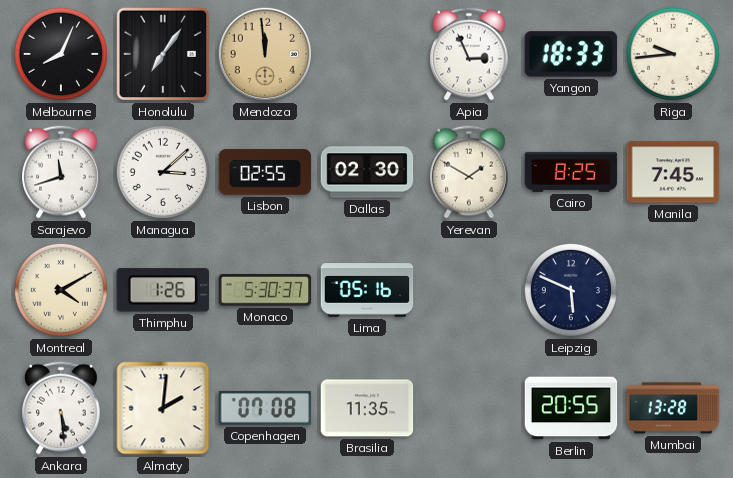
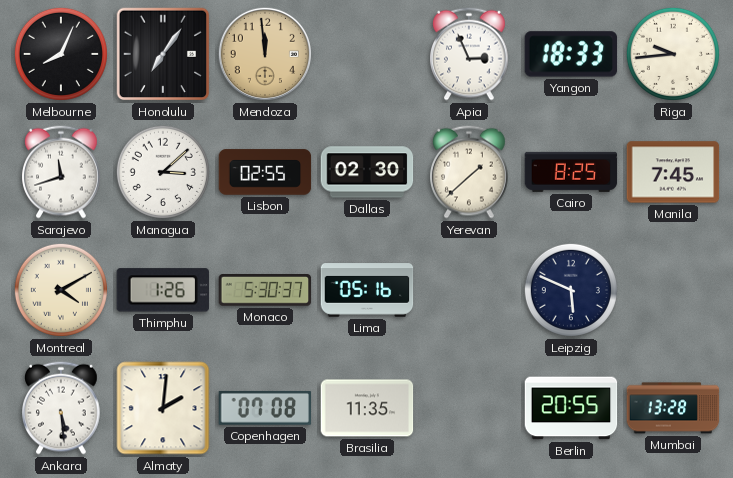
Yerevan: 1:50 -> 1:38
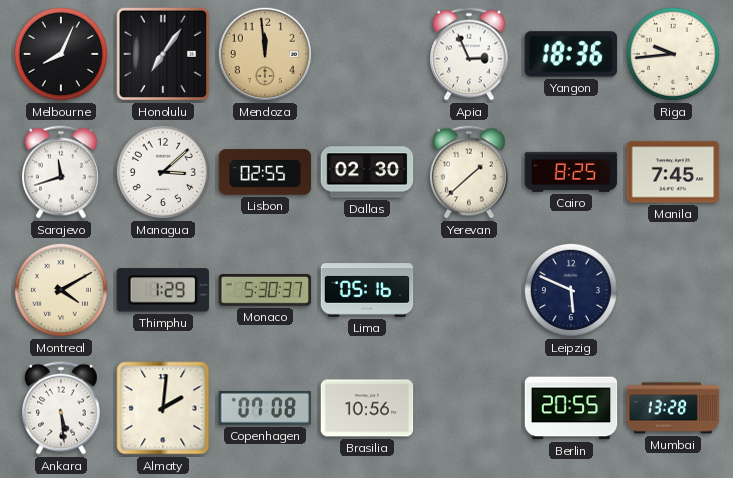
Yangon: 18:33 -> 18:36
Thimphu: 1:26 -> 1:29
Brasilia: 11:35 -> 10:56
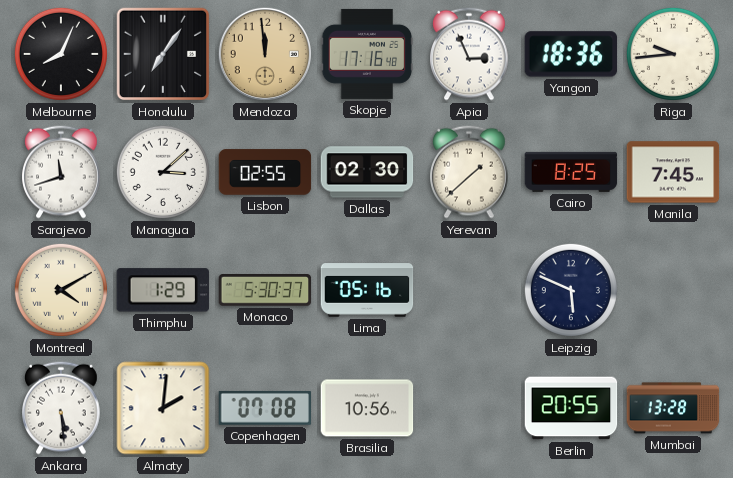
Skopje: none -> 17:16
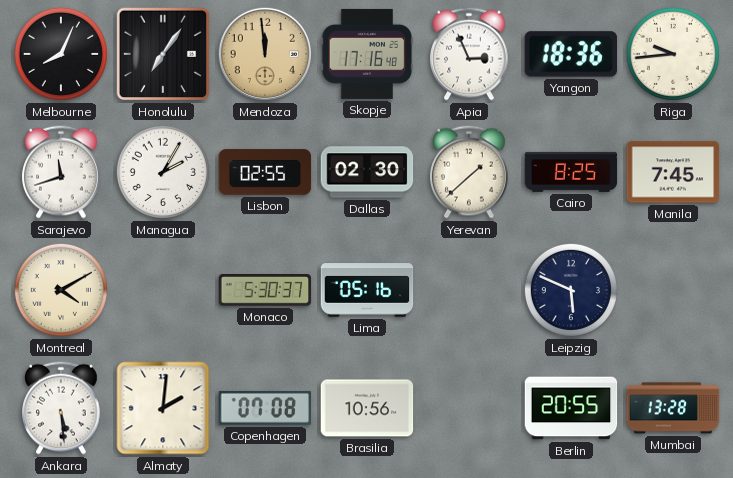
Managua: 3:08 -> 2:05
Thimphu: 1:29 -> none
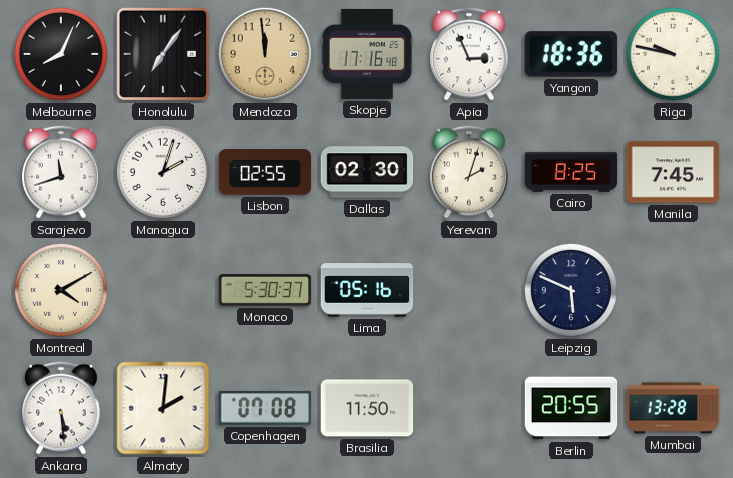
Riga: 9:44 -> 9:47
Managua: 2:05 -> 2:03
Yerevan: 1:38 -> 2:03
Brasilia: 10:56 -> 11:50
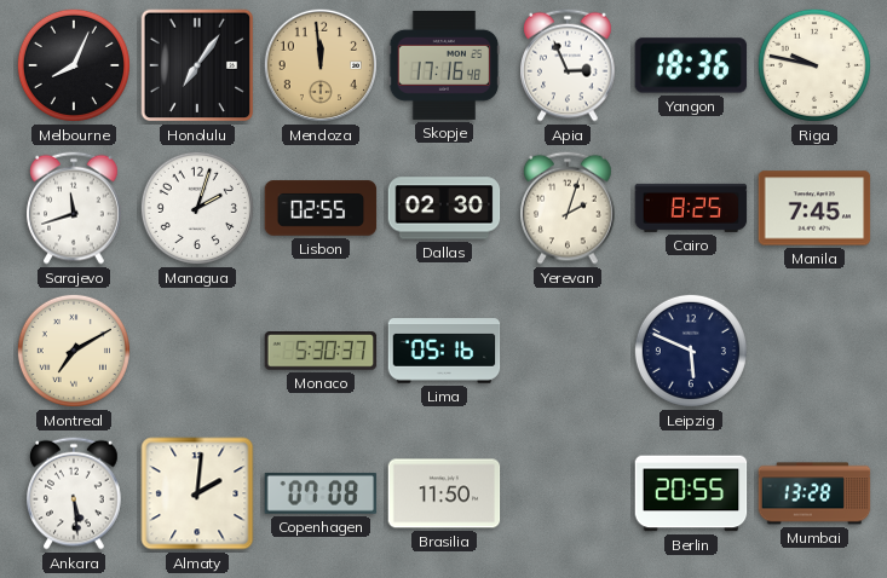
Montreal: 4:10 -> 7:10
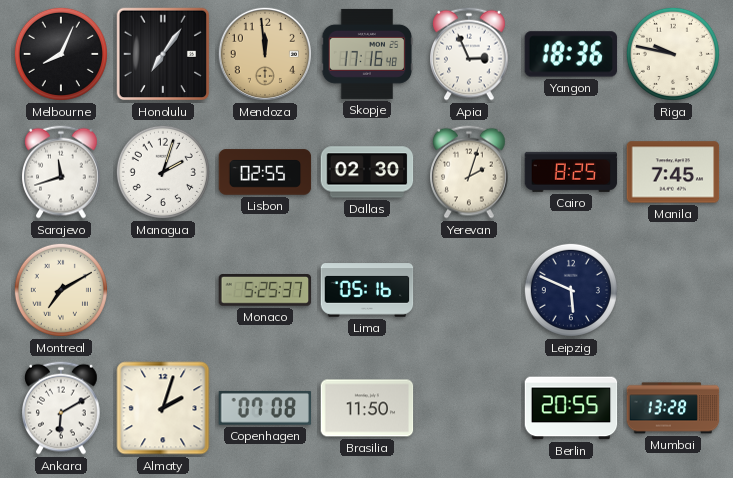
Monaco: 5:30 -> 5:25
Ankara: 5:29 -> 6:10
Almaty: 2:01 -> 2:03
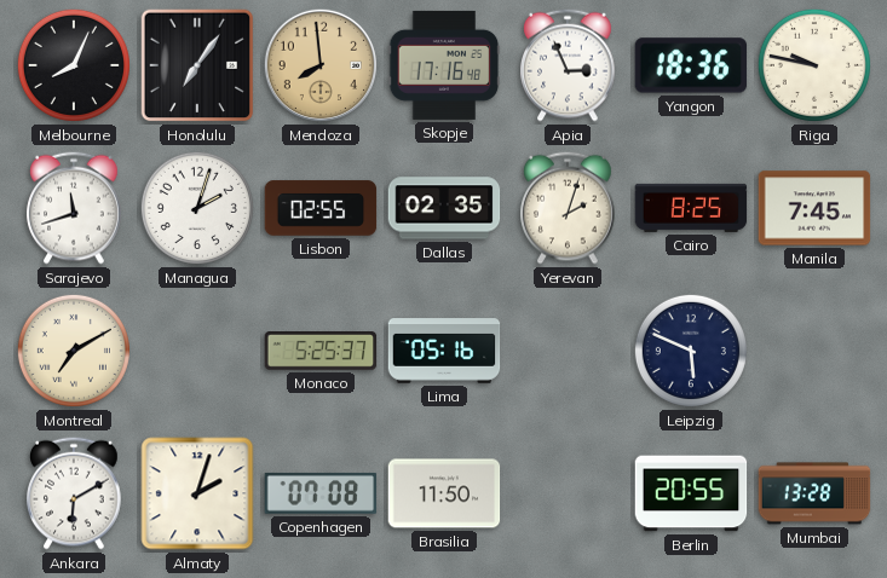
Mendoza: 11:59 -> 7:59
Dallas: 02:30 -> 02:35
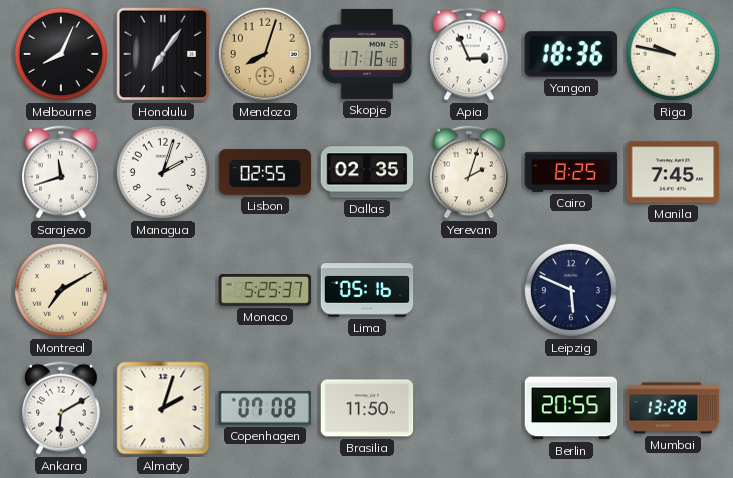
Mendoza: 7:59 -> 8:03
